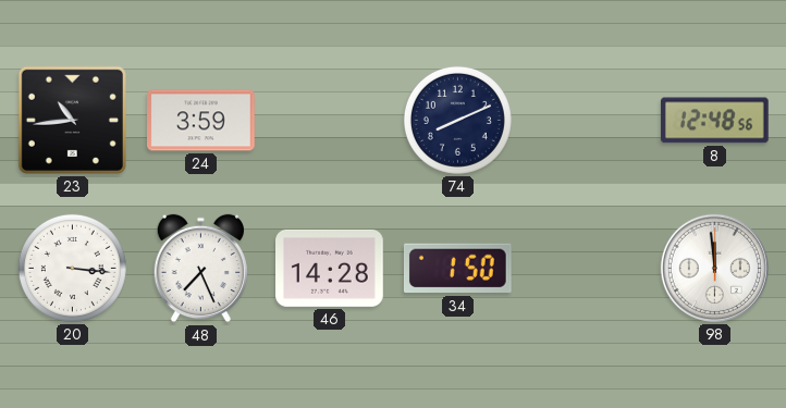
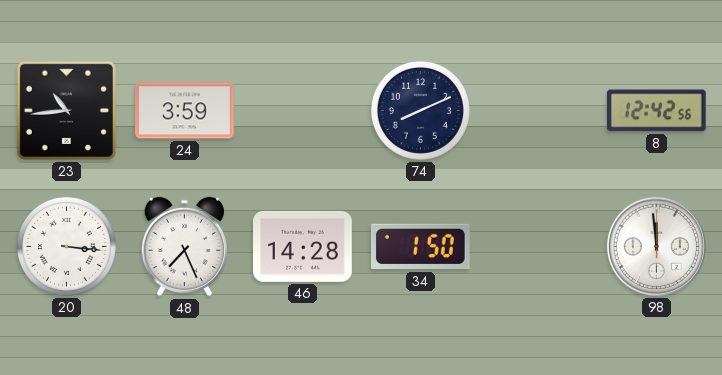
8: 12:48 -> 12:42
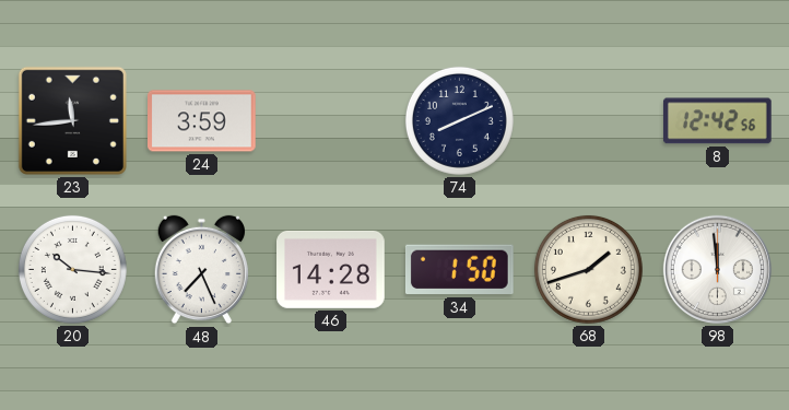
23: 10:44 -> 11:44
20: 3:16 -> 10:16
68: none -> 1:42
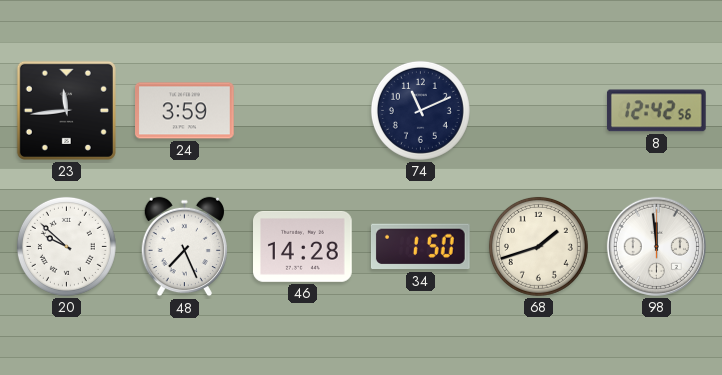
74: 8:11 -> 11:11
20: 10:16 -> 9:52
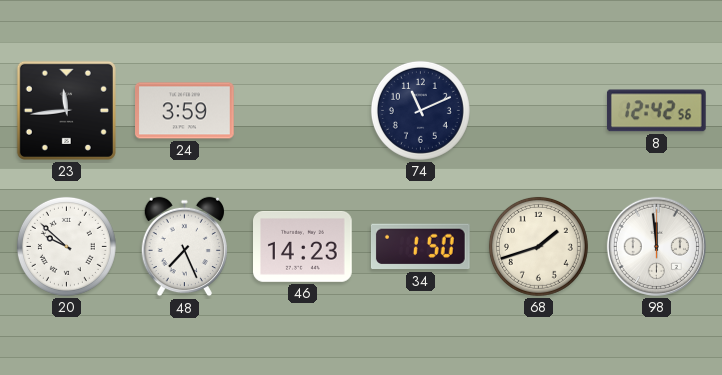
46: 14:28 -> 14:23
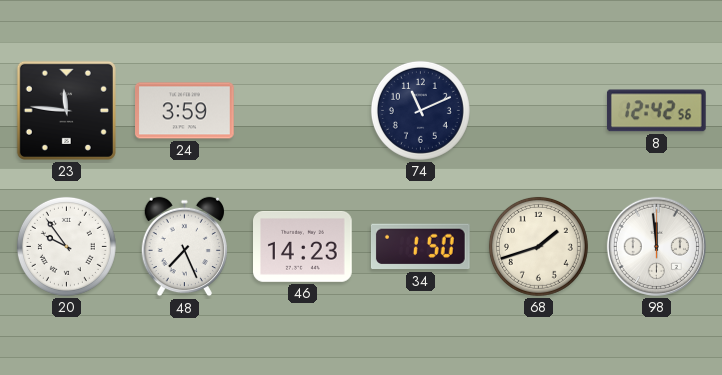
23: 11:44 -> 11:46
20: 9:52 -> 9:54
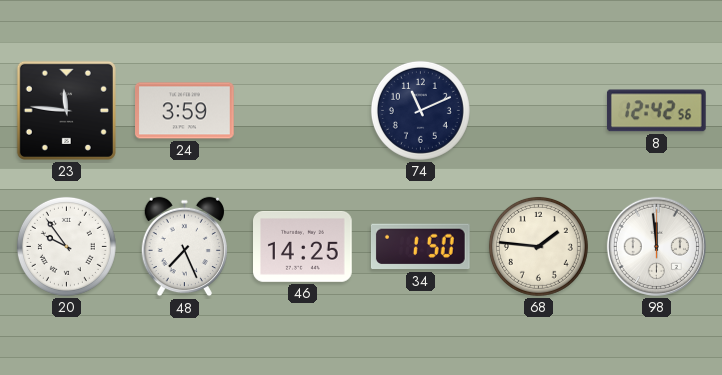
46: 14:23 -> 14:25
68: 1:42 -> 1:46
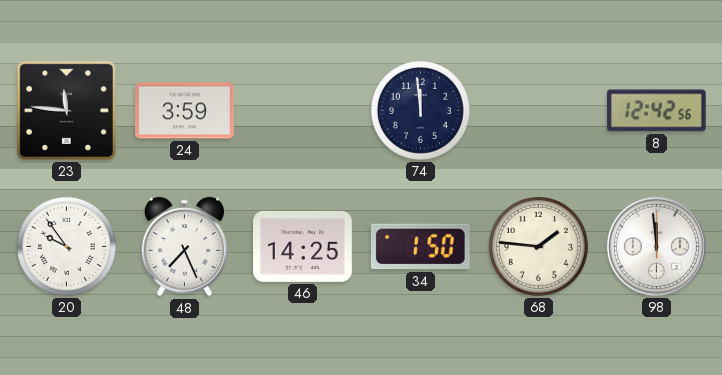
74: 11:11 -> 11:59
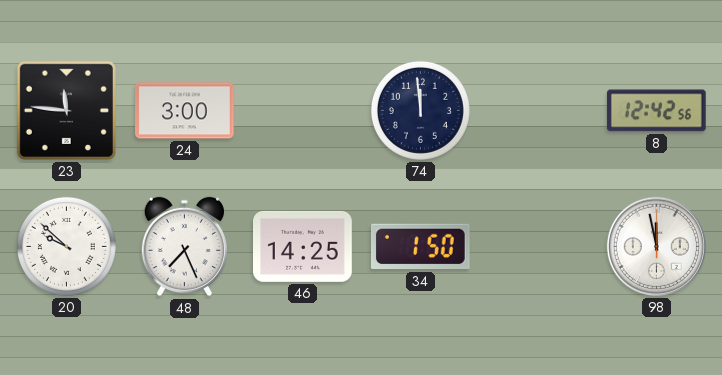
24: 3:59 -> 3:00
20: 9:54 -> 9:52
68: 1:46 -> none
98: 11:59 -> 11:58
